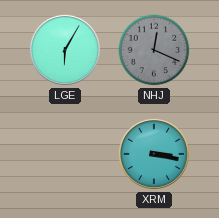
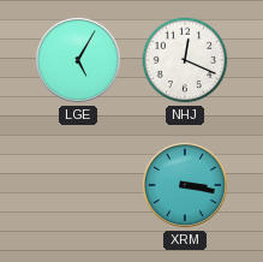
LGE: 6:05 -> 5:05
NHJ dial: grey -> white
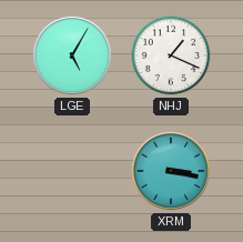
NHJ: 12:19 -> 1:19
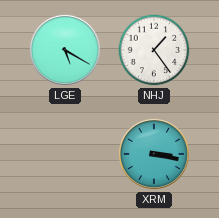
LGE: 5:05 -> 5:20
NHJ: 1:19 -> 1:24
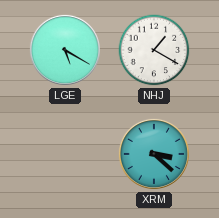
NHJ: 1:24 -> 1:20
XRM: 3:17 -> 3:22
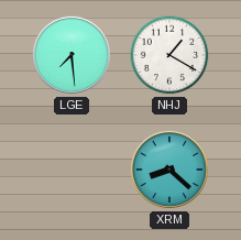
LGE: 5:20 -> 7:29
XRM: 3:22 -> 8:22
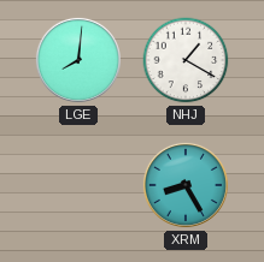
LGE: 7:29 -> 8:01
XRM: 8:22 -> 8:25
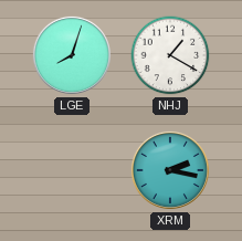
LGE: 8:01 -> 8:03
XRM: 8:25 -> 2:17
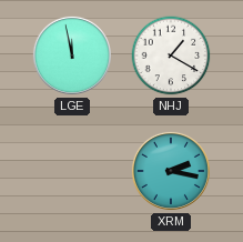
LGE: 8:03 -> 11:58
